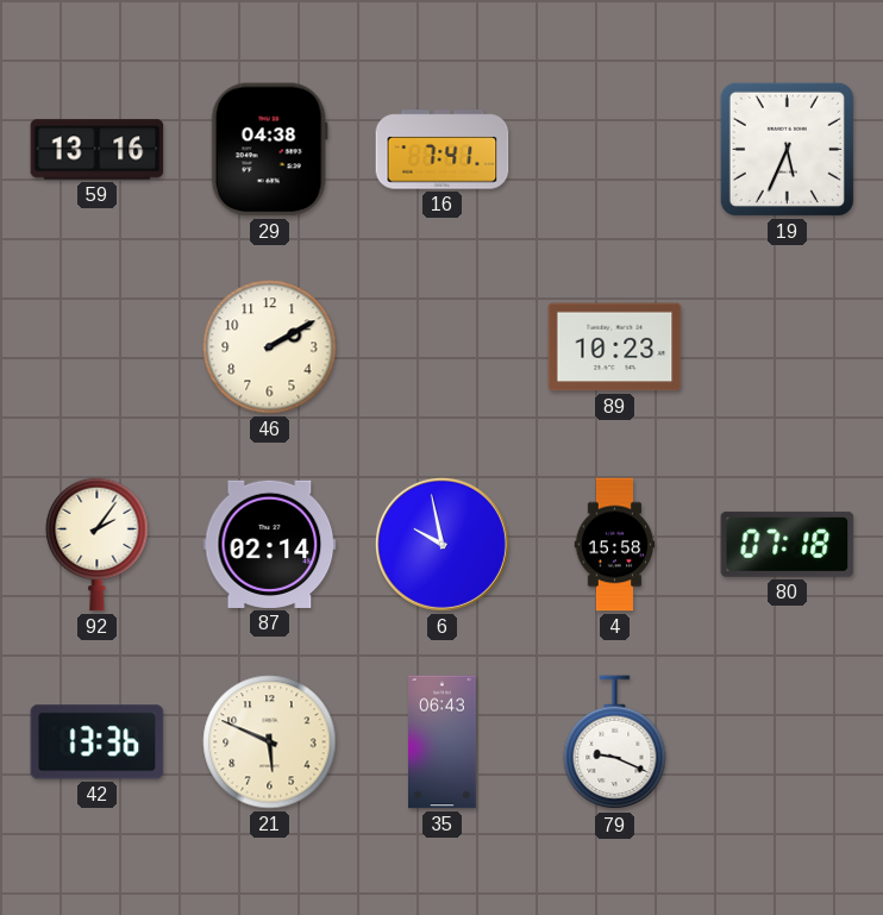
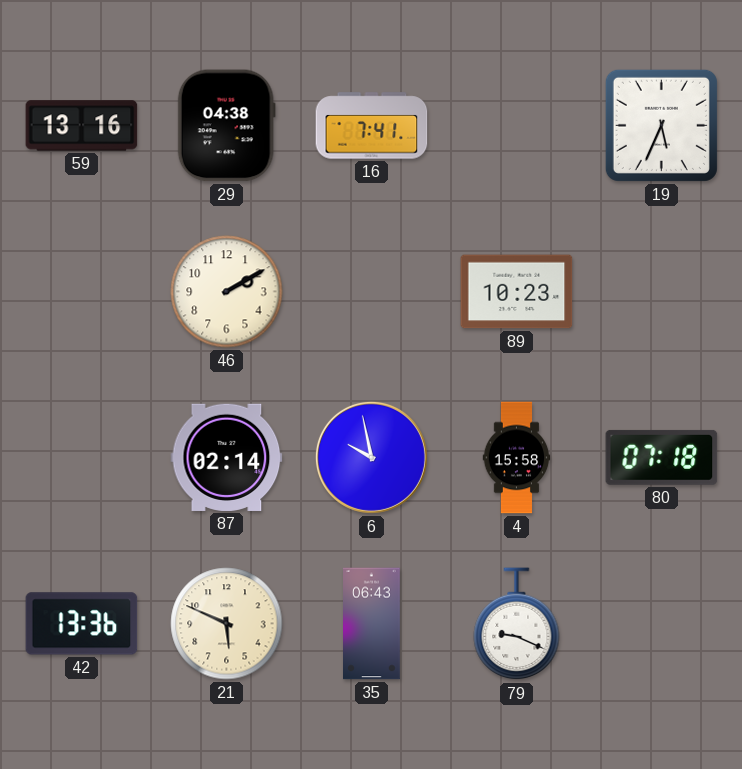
92: 2:06 -> none
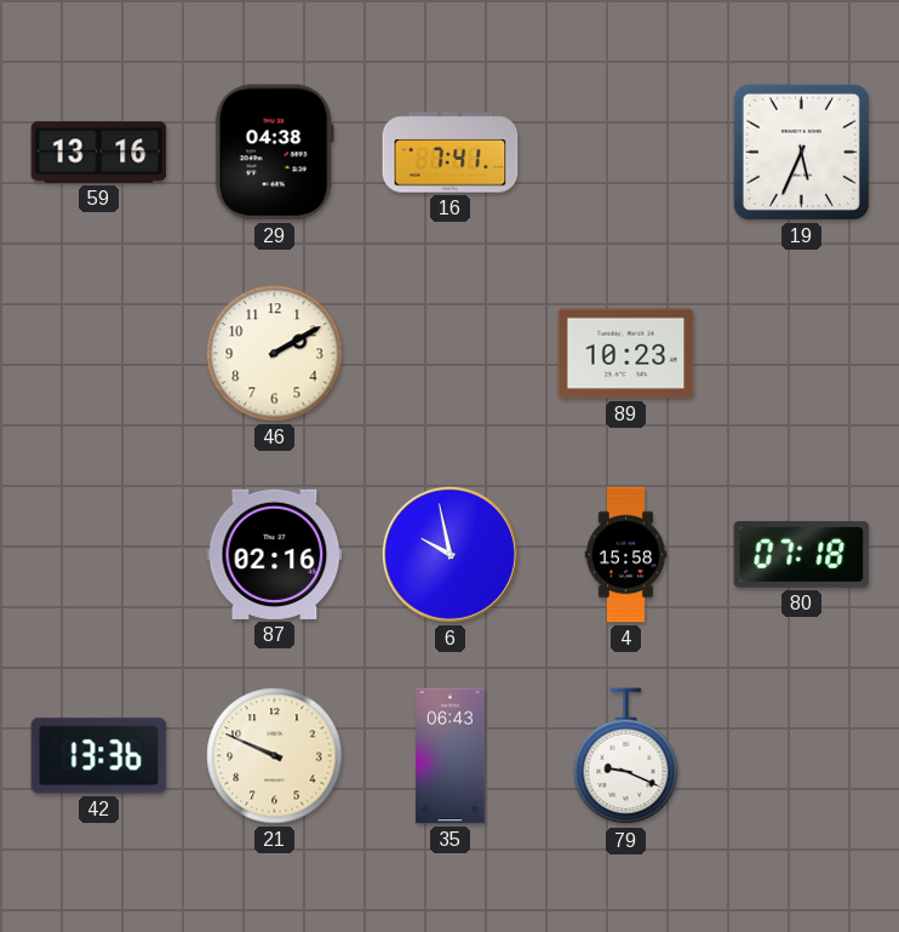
87: 02:14 -> 02:16
21: 5:49 -> 9:49
